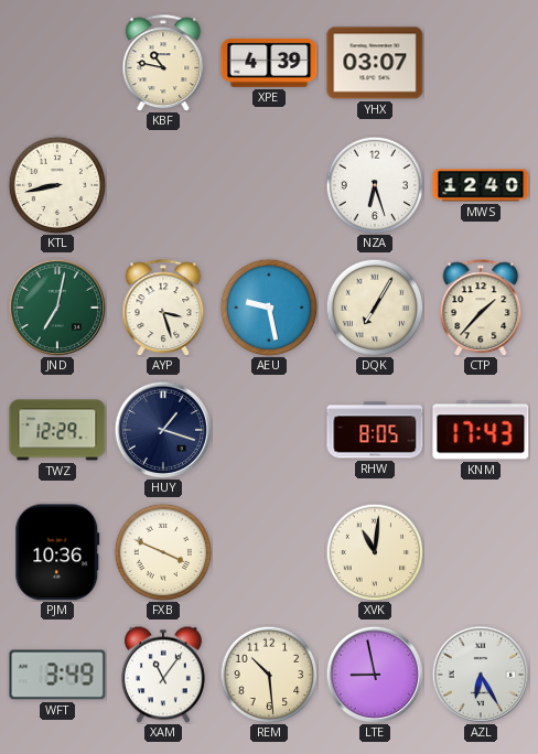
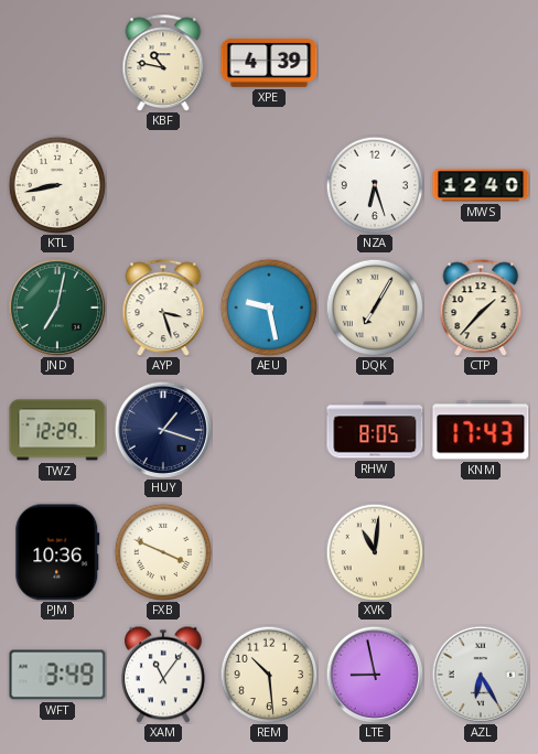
YHX: 03:07 -> none
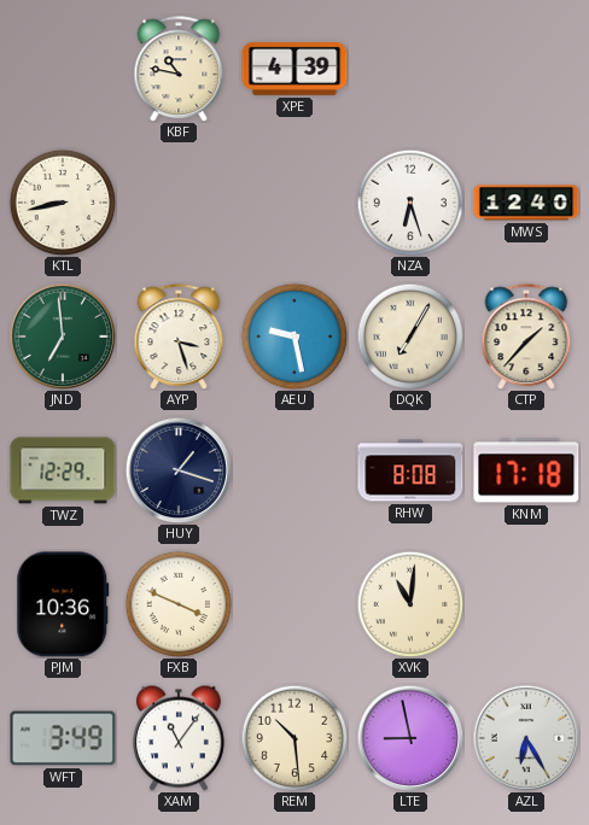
JND: 7:02 -> 6:59
RHW: 8:05 -> 8:08
KNM: 17:43 -> 17:18
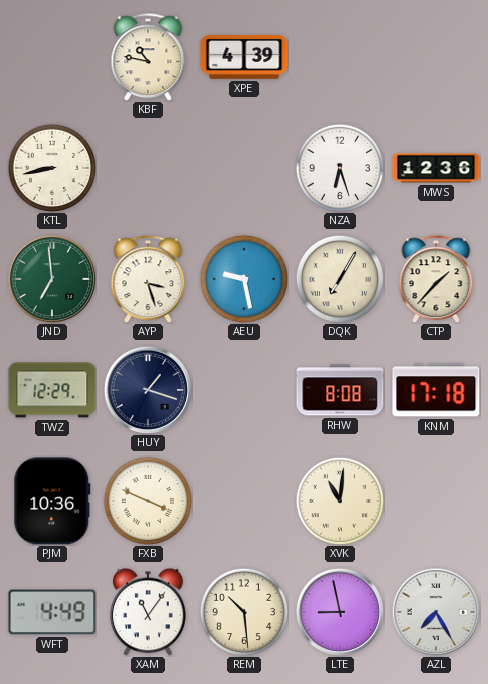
MWS: 12:40 -> 12:36
WFT: 3:49 -> 4:49
AZL: 6:25 -> 7:25
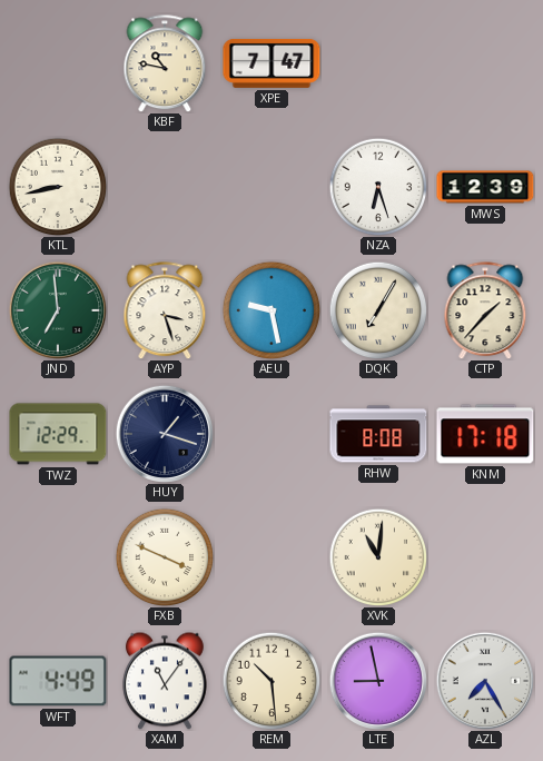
XPE: 4:39 -> 7:47
MWS: 12:36 -> 12:39
PJM: 10:36 -> none
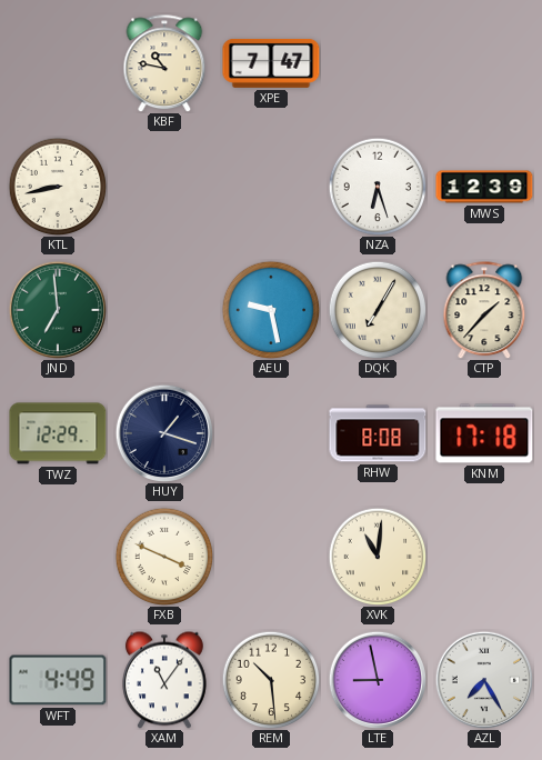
AYP: 3:27 -> none
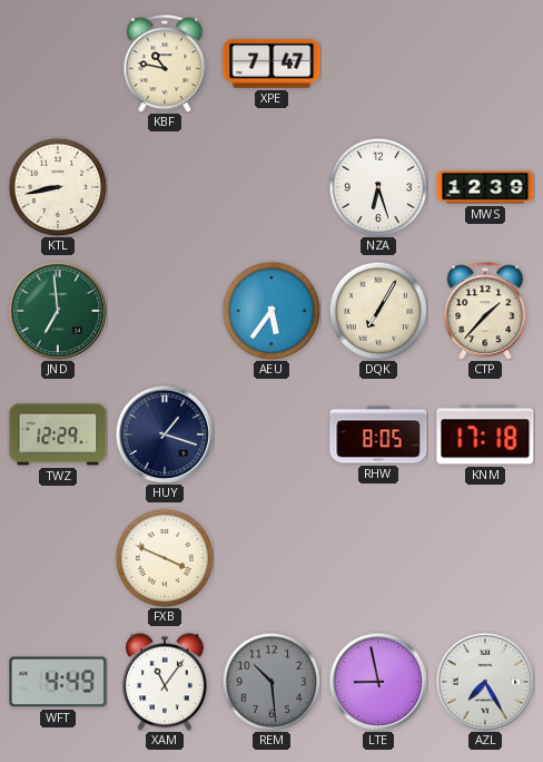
AEU: 9:28 -> 5:36
RHW: 8:08 -> 8:05
XVK: 11:01 -> none
REM dial: cream -> grey
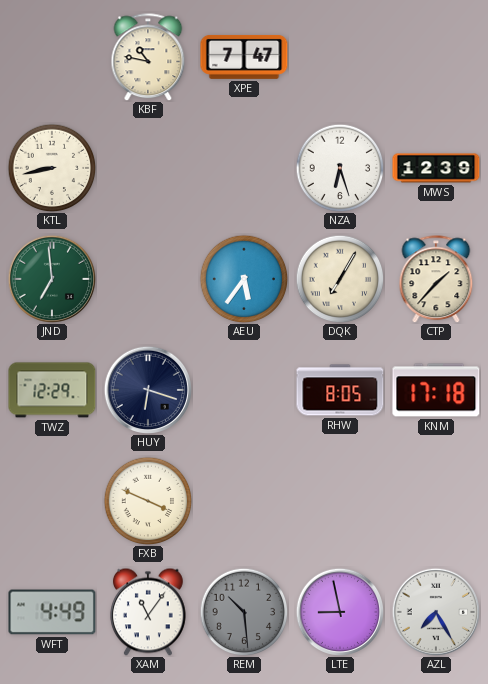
HUY: 1:18 -> 6:18
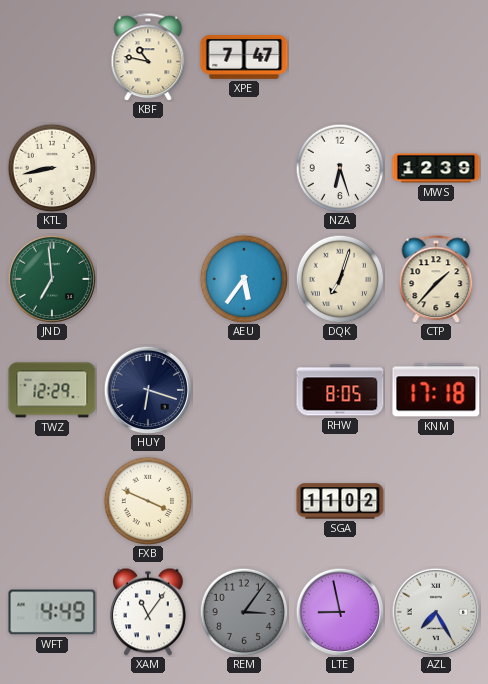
DQK: 7:05 -> 7:03
SGA: none -> 11:02
REM: 10:29 -> 3:06
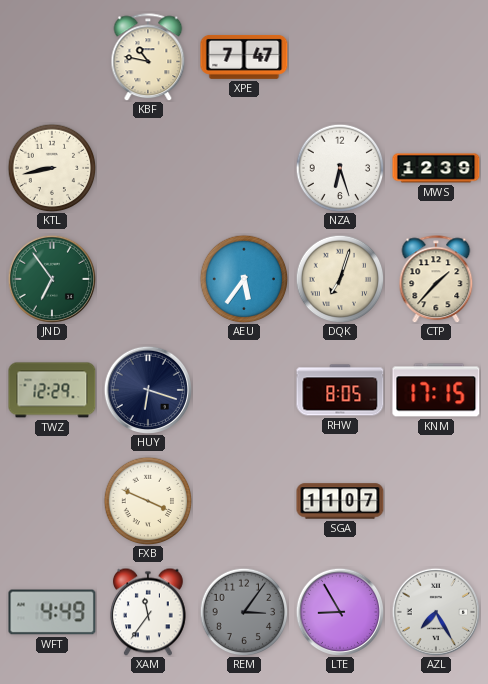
JND: 6:59 -> 6:54
KNM: 17:18 -> 17:15
SGA: 11:02 -> 11:07
XAM: 11:06 -> 11:36
LTE: 8:58 -> 8:55
